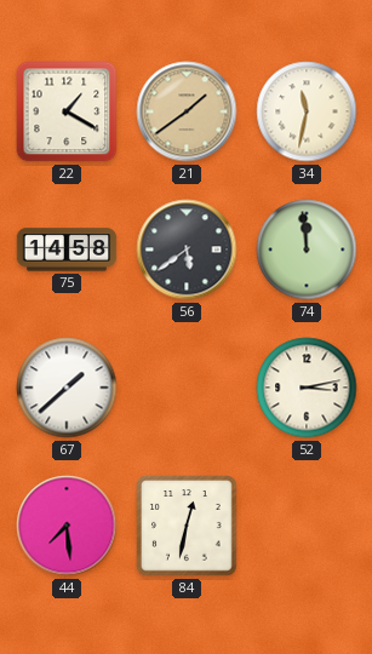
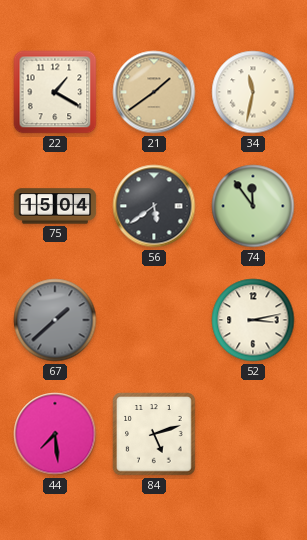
75: 14:58 -> 15:04
74: 11:59 -> 11:54
67 dial: white -> grey
84: 12:32 -> 5:12
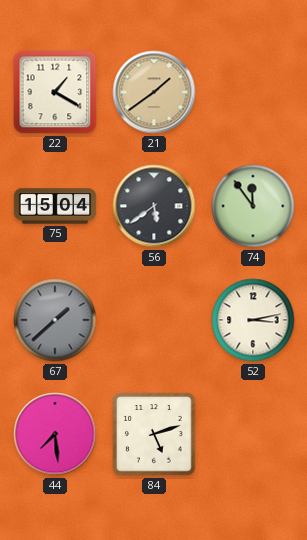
34: 11:32 -> none
